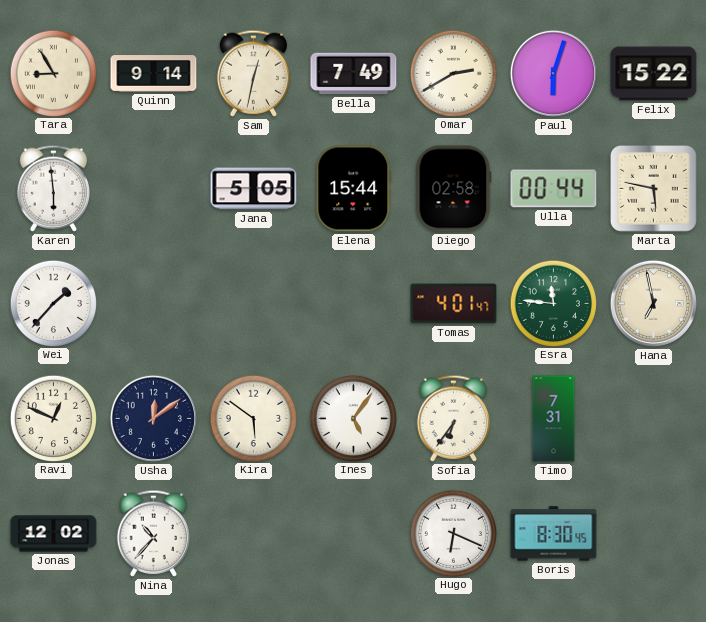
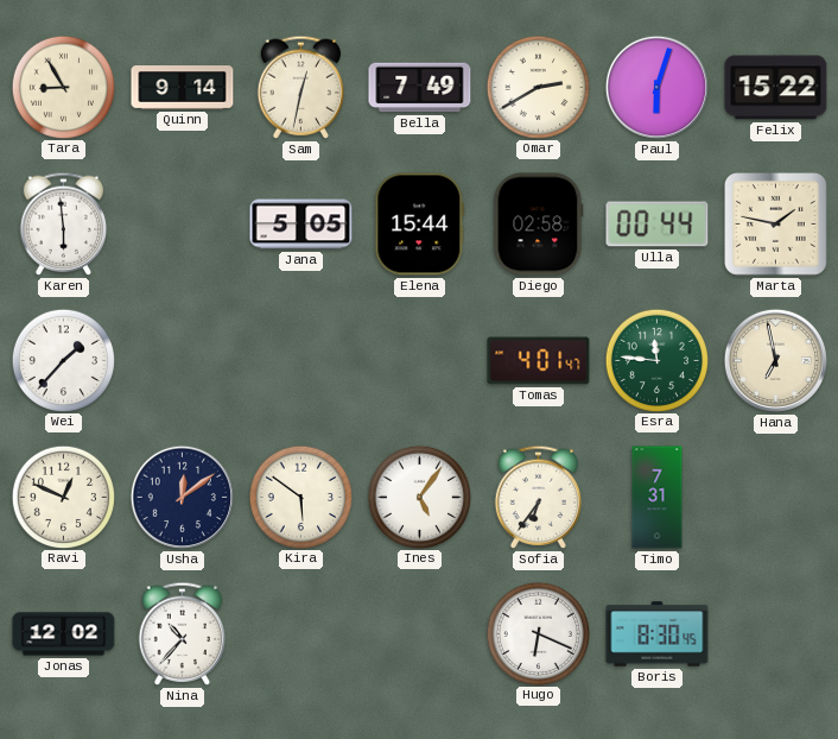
Marta: 5:47 -> 1:47
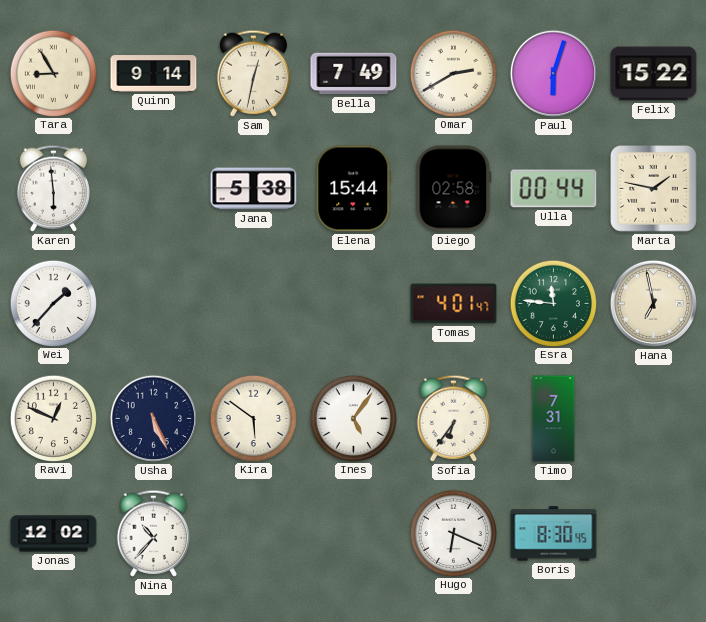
Jana: 5:05 -> 5:38
Usha: 12:09 -> 5:26
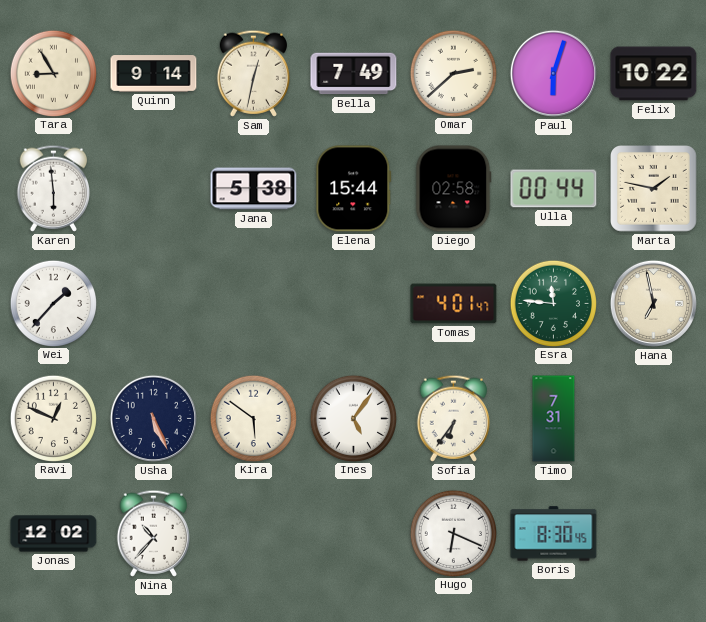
Omar: 2:40 -> 2:38
Felix: 15:22 -> 10:22
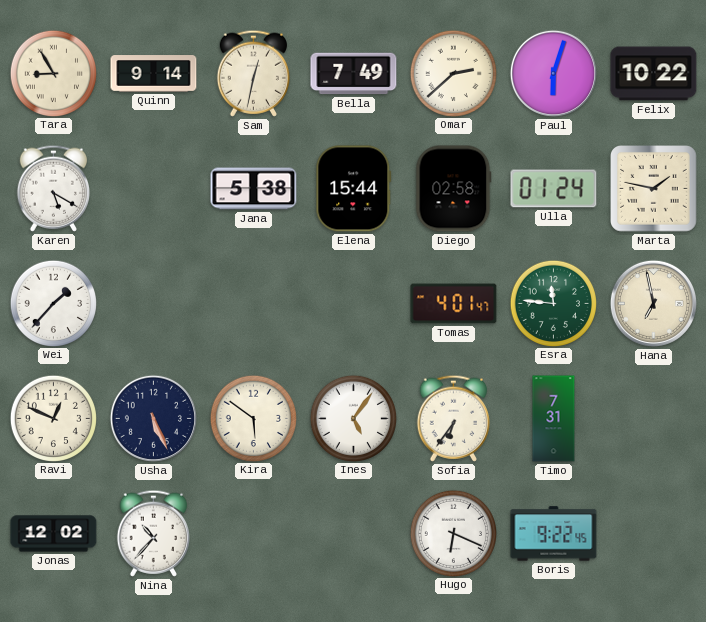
Karen: 5:59 -> 5:20
Ulla: 00:44 -> 01:24
Boris: 8:30 -> 9:22
